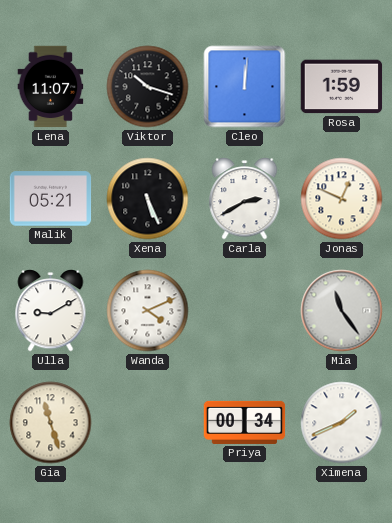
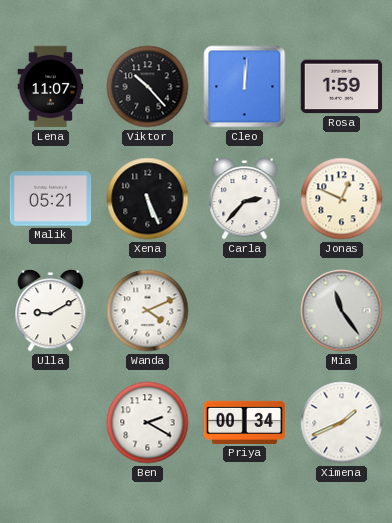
Viktor: 10:18 -> 10:23
Carla: 2:40 -> 2:37
Gia: 11:27 -> none
Ben: none -> 2:20
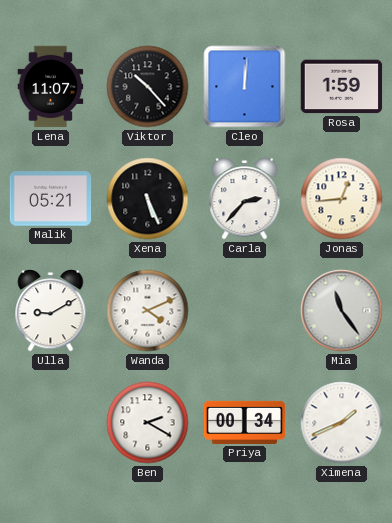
Jonas: 12:49 -> 12:44
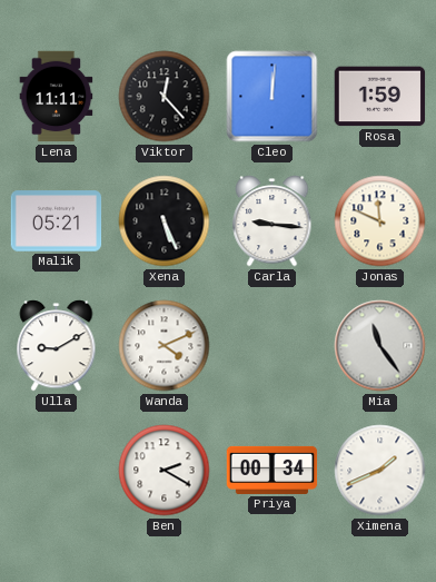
Lena: 11:07 -> 11:11
Viktor: 10:23 -> 12:23
Carla: 2:37 -> 9:16
Jonas: 12:44 -> 11:49
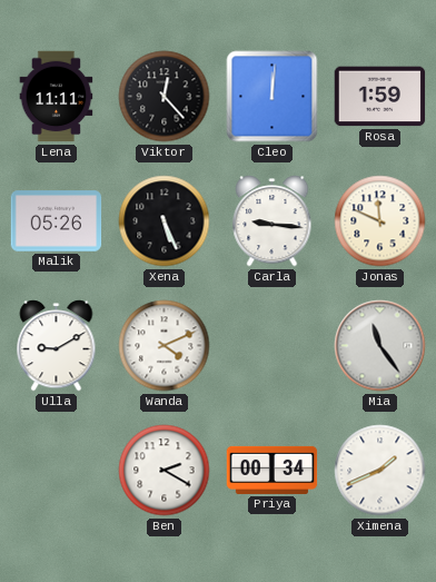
Malik: 05:21 -> 05:26
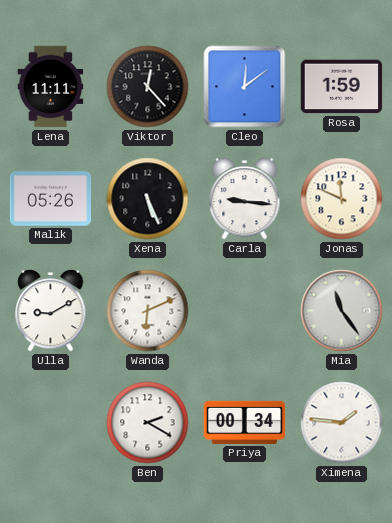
Cleo: 12:01 -> 12:09
Wanda: 4:11 -> 6:11
Ximena: 1:41 -> 1:46
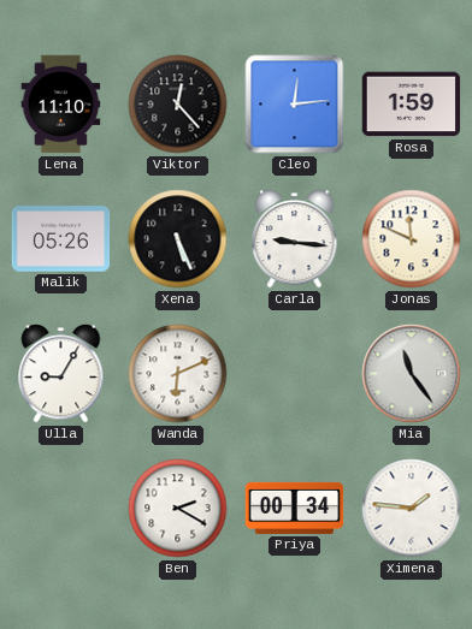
Lena: 11:11 -> 11:10
Cleo: 12:09 -> 12:14
Ulla: 9:10 -> 9:05
